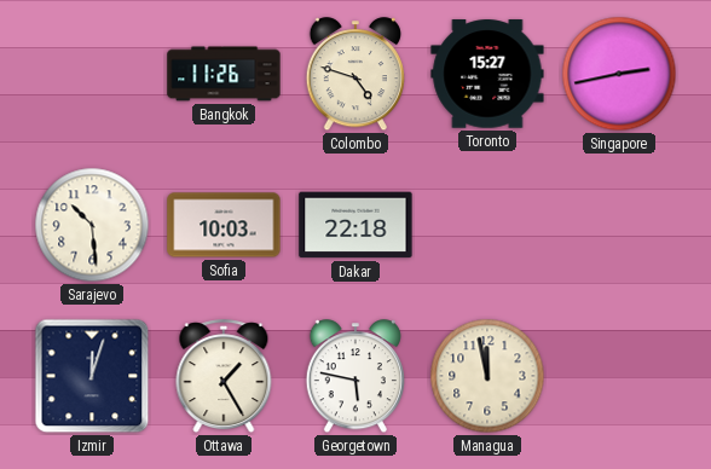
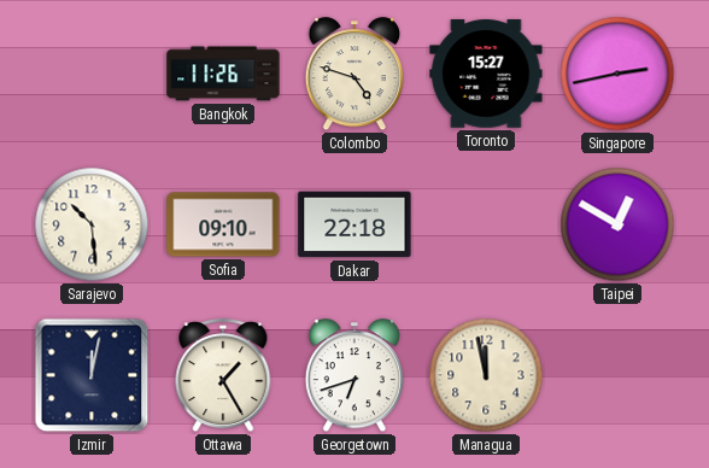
Sofia: 10:03 -> 09:10
Taipei: none -> 12:50
Izmir: 12:03 -> 12:02
Georgetown: 5:47 -> 6:42
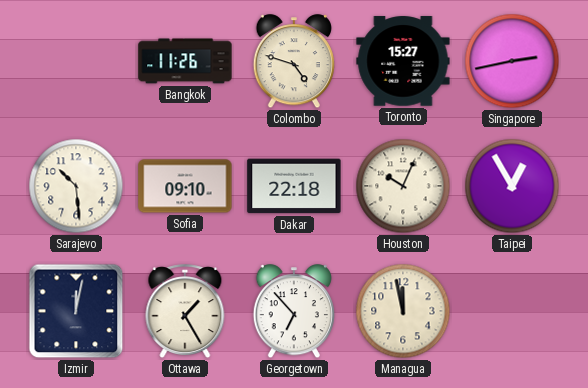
Houston: none -> 10:04
Taipei: 12:50 -> 12:55
Georgetown: 6:42 -> 6:53
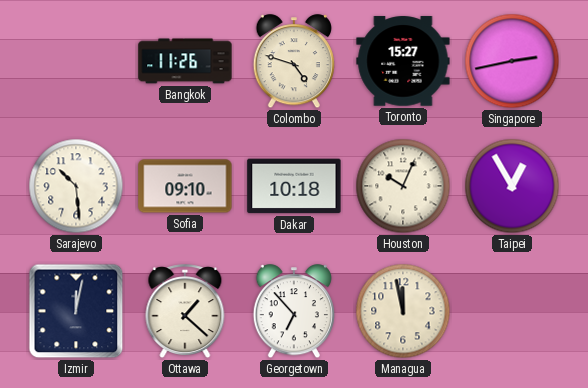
Dakar: 22:18 -> 10:18
Ottawa: 1:25 -> 1:22
